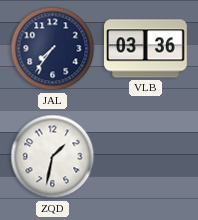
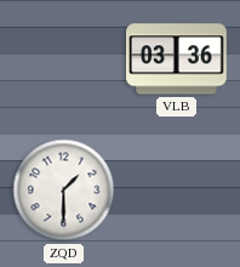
JAL: 7:36 -> none
ZQD: 1:32 -> 1:30
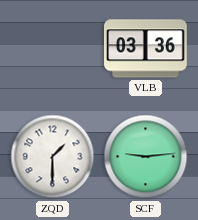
SCF: none -> 9:14
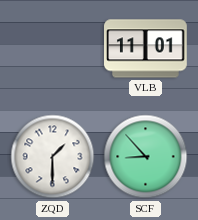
VLB: 03:36 -> 11:01
SCF: 9:14 -> 8:53
